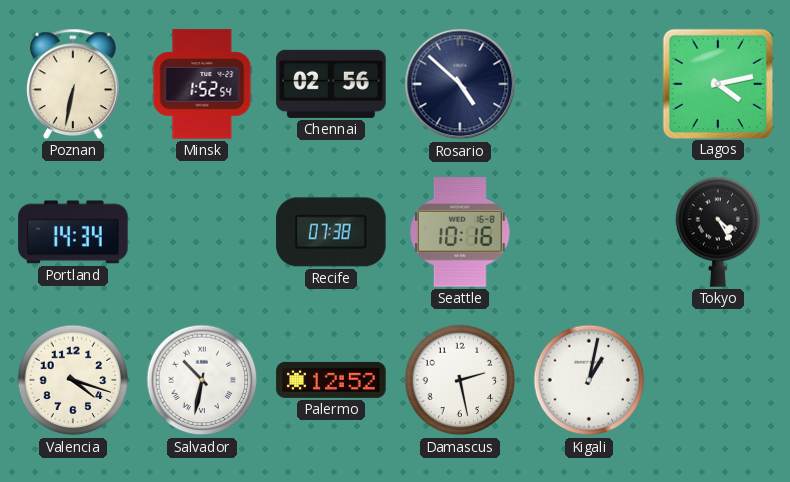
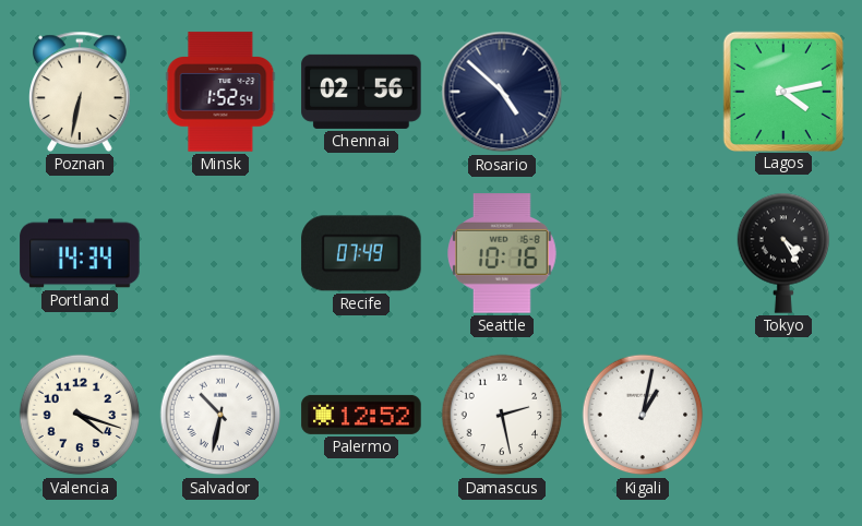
Recife: 07:38 -> 07:49
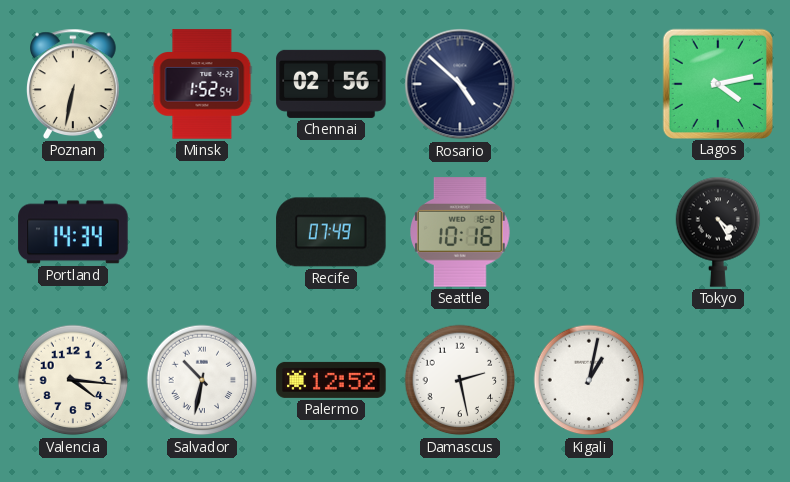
Valencia: 4:18 -> 4:16
